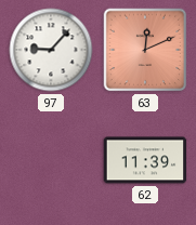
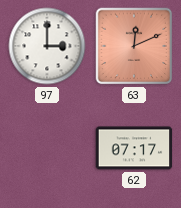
97: 9:07 -> 3:00
62: 11:39 -> 07:17
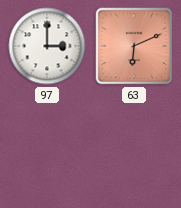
63: 12:11 -> 6:11
62: 07:17 -> none
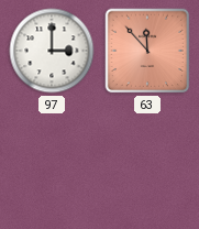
63: 6:11 -> 11:53
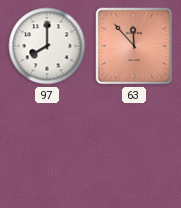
97: 3:00 -> 8:00
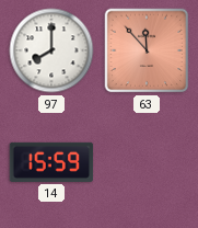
14: none -> 15:59
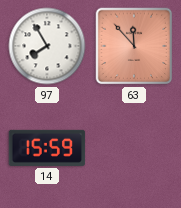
97: 8:00 -> 7:55
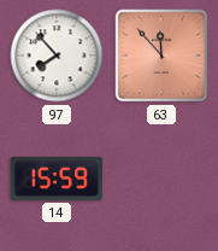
97: 7:55 -> 7:53
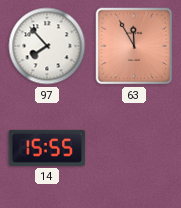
63: 11:53 -> 11:55
14: 15:59 -> 15:55
